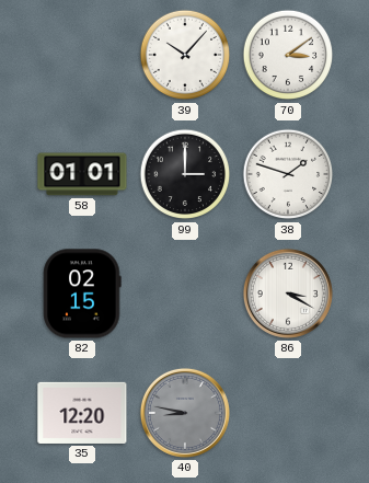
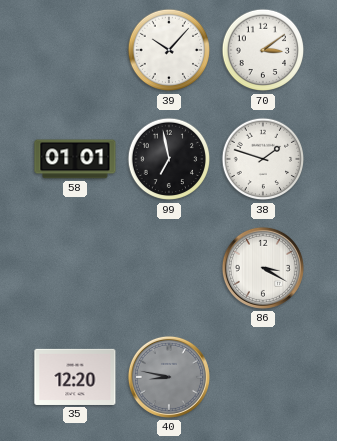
99: 3:00 -> 6:58
82: 02:15 -> none
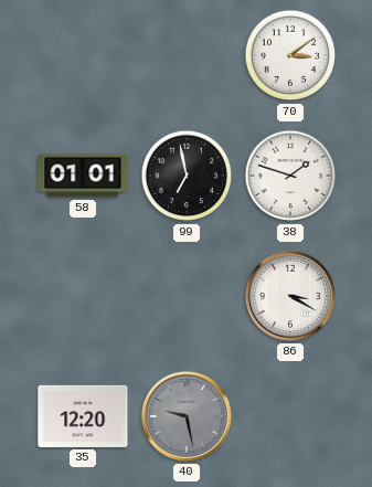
39: 10:07 -> none
40: 8:47 -> 9:28
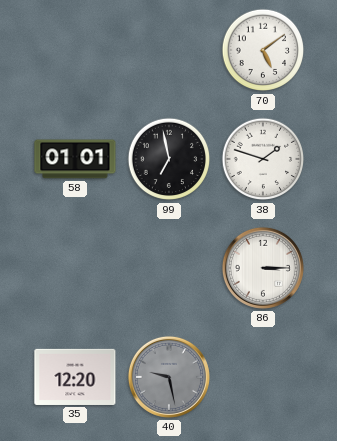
70: 3:09 -> 5:09
86: 3:20 -> 3:15
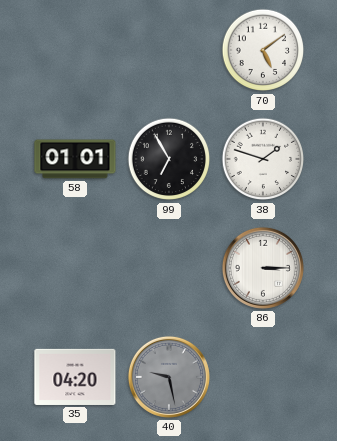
99: 6:58 -> 6:55
35: 12:20 -> 04:20
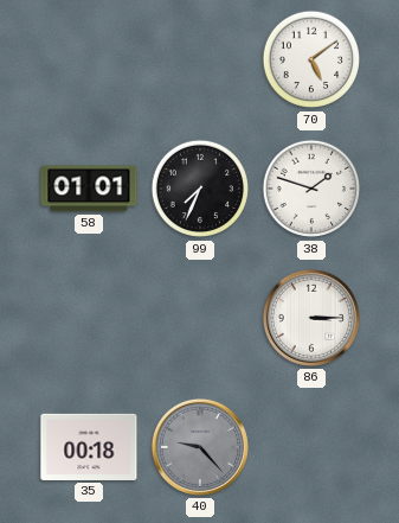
99: 6:55 -> 7:34
35: 04:20 -> 00:18
40: 9:28 -> 9:23
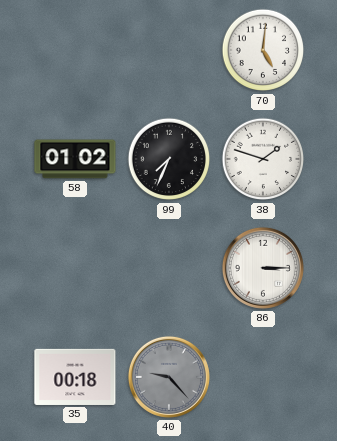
70: 5:09 -> 5:01
58: 01:01 -> 01:02
